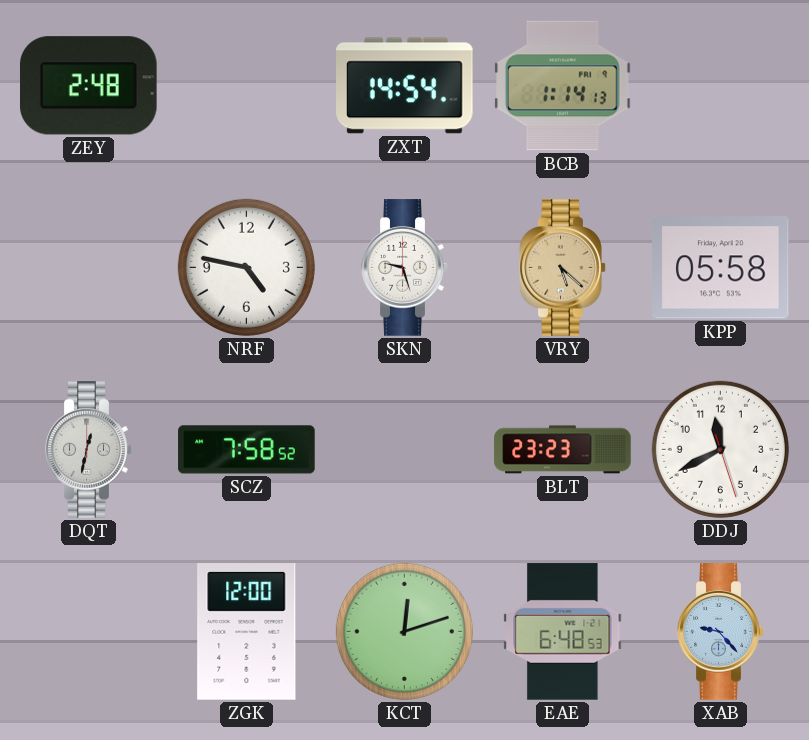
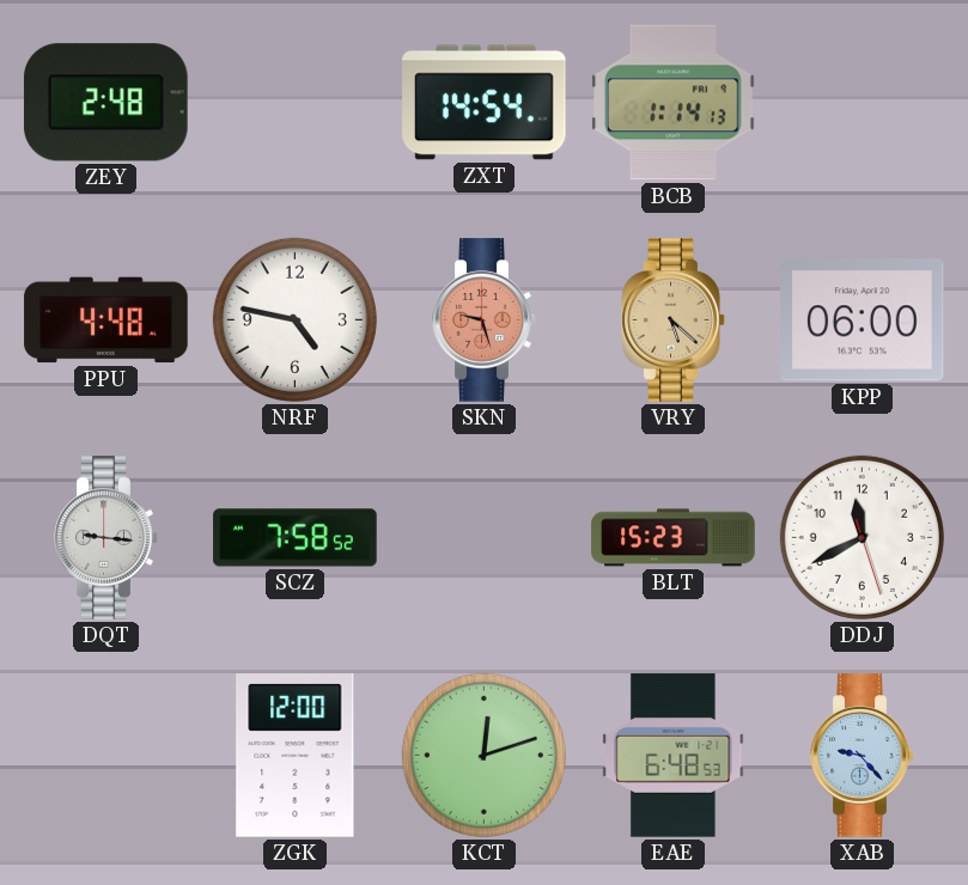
PPU: none -> 4:48
SKN dial: white -> salmon
KPP: 05:58 -> 06:00
DQT: 12:32 -> 9:16
BLT: 23:23 -> 15:23
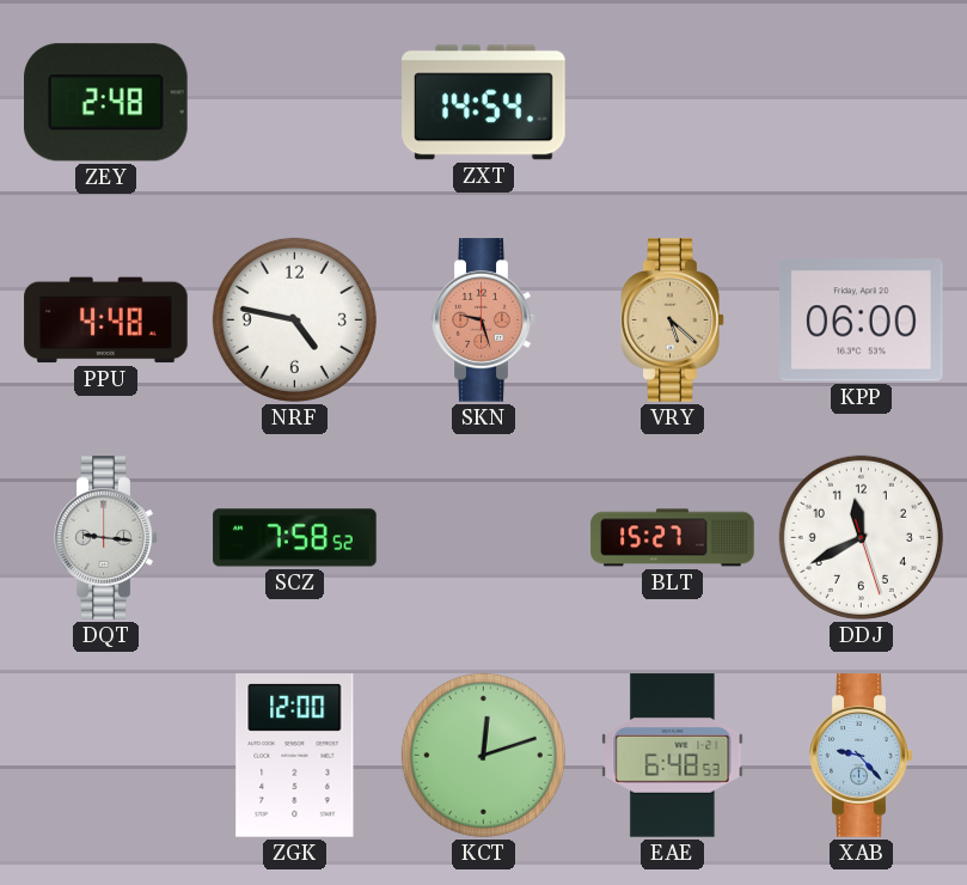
BCB: 1:14 -> none
BLT: 15:23 -> 15:27
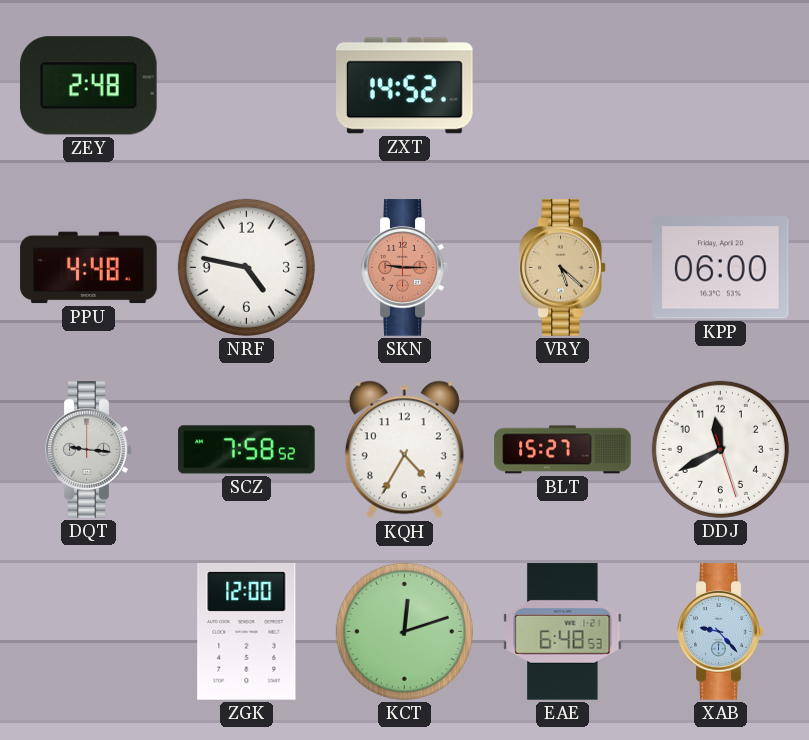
ZXT: 14:54 -> 14:52
SKN: 9:27 -> 9:15
KQH: none -> 4:35
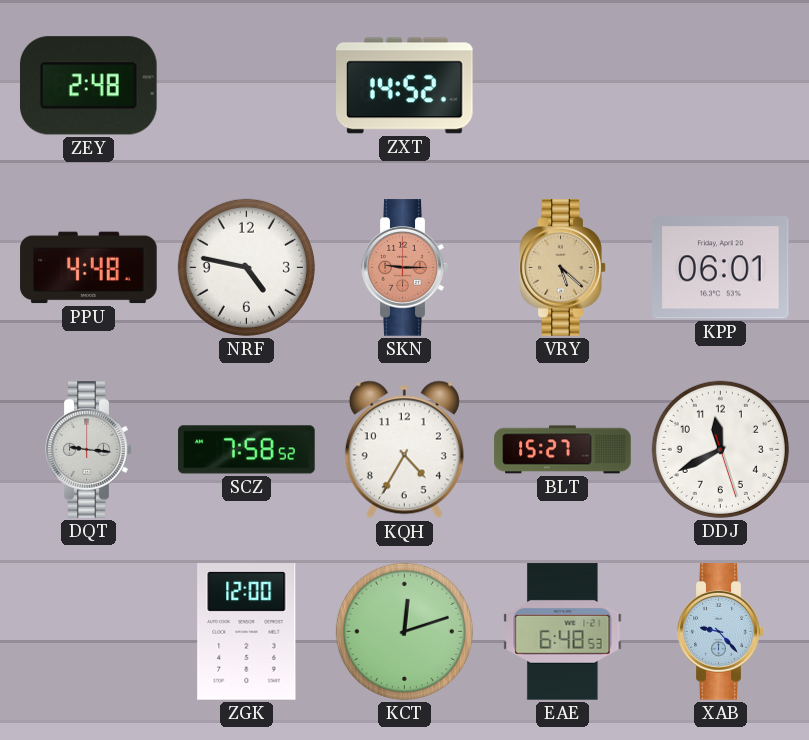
KPP: 06:00 -> 06:01
